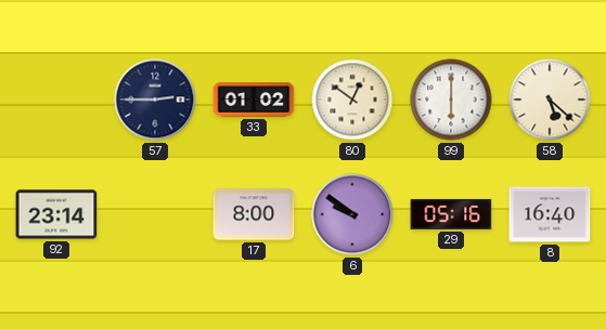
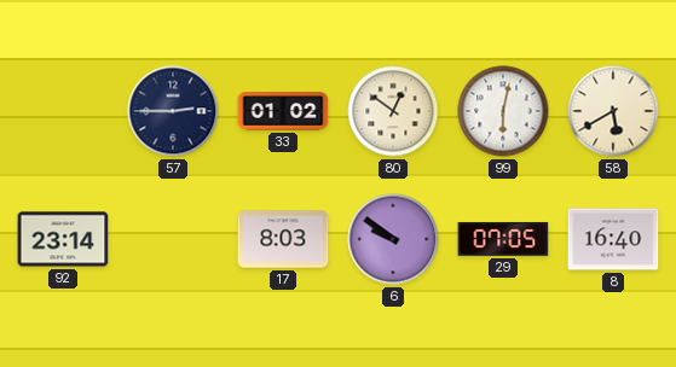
99: 6:00 -> 6:02
58: 5:22 -> 5:40
17: 8:00 -> 8:03
29: 05:16 -> 07:05
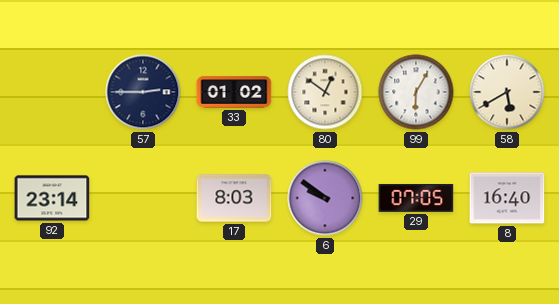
99: 6:02 -> 6:05
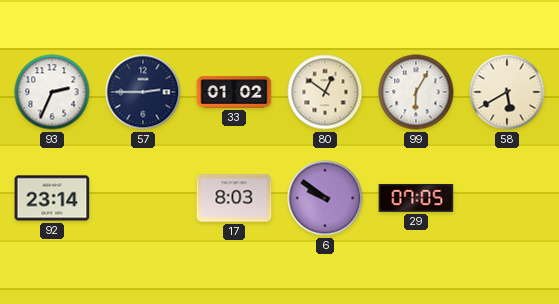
93: none -> 2:34
8: 16:40 -> none
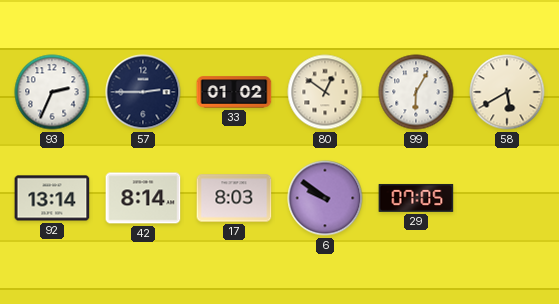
92: 23:14 -> 13:14
42: none -> 8:14
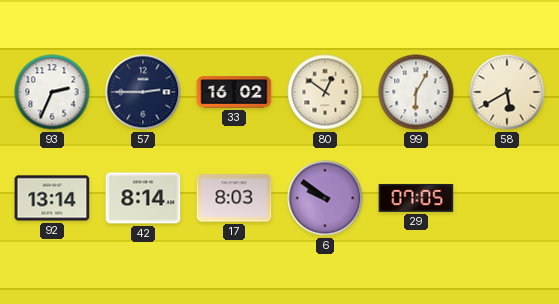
33: 01:02 -> 16:02
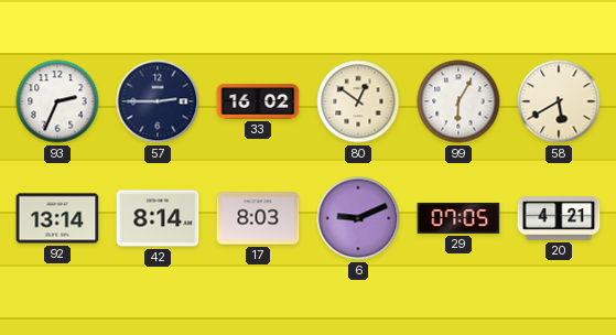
6: 9:51 -> 9:11
20: none -> 4:21
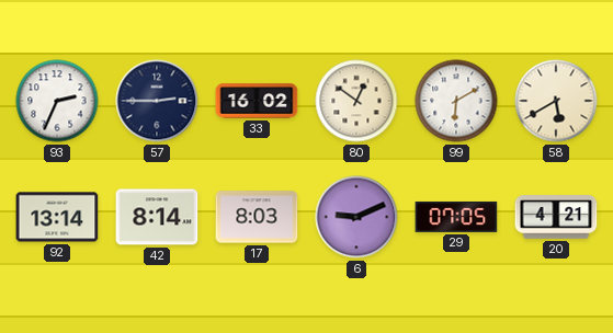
99: 6:05 -> 6:10
